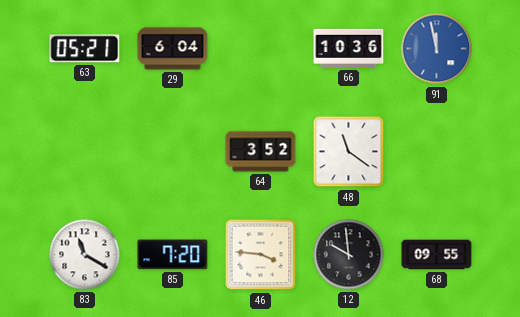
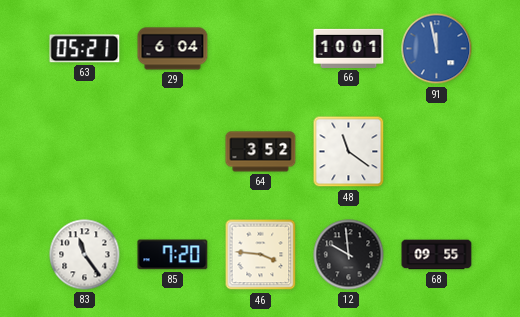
66: 10:36 -> 10:01
83: 11:20 -> 11:24
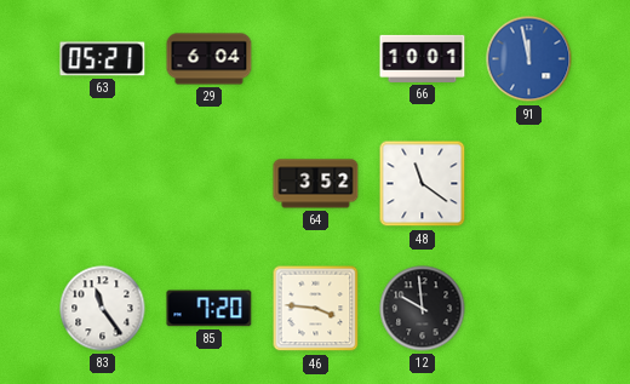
68: 09:55 -> none
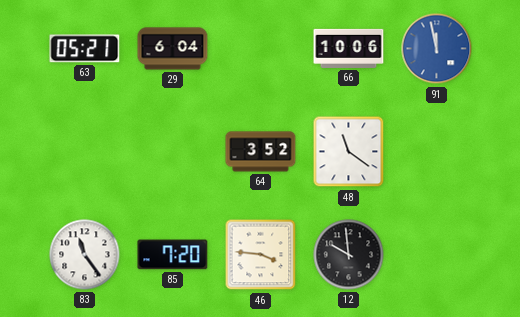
66: 10:01 -> 10:06
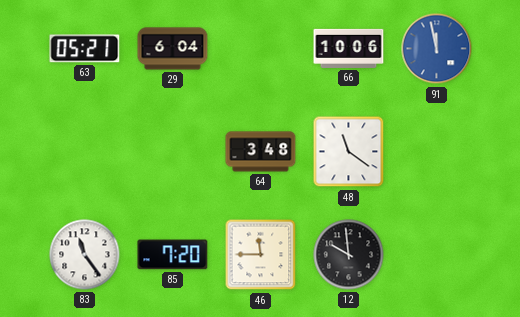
64: 3:52 -> 3:48
46: 3:46 -> 11:45
